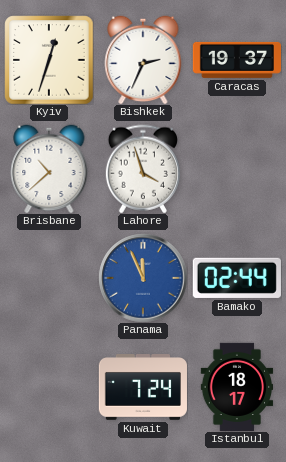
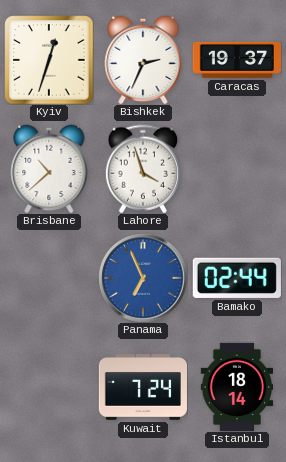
Panama: 11:56 -> 6:56
Istanbul: 18:17 -> 18:14
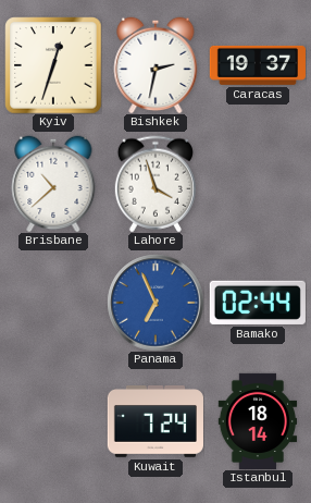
Bishkek: 2:34 -> 2:32
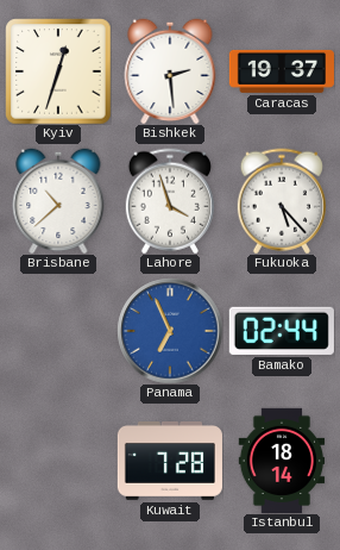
Bishkek: 2:32 -> 2:29
Fukuoka: none -> 5:23
Kuwait: 7:24 -> 7:28
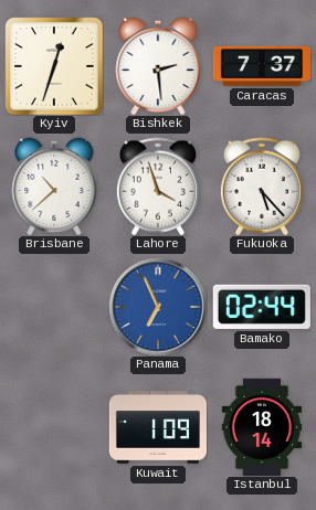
Caracas: 19:37 -> 7:37
Kuwait: 7:28 -> 1:09
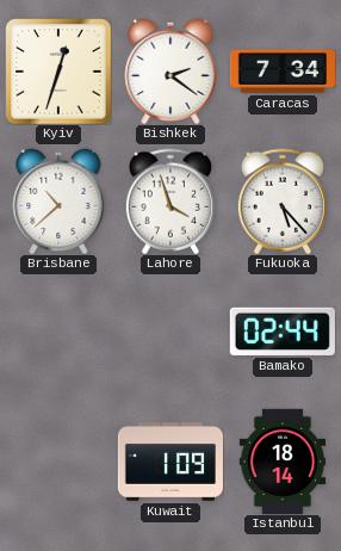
Bishkek: 2:29 -> 2:21
Caracas: 7:37 -> 7:34
Panama: 6:56 -> none
